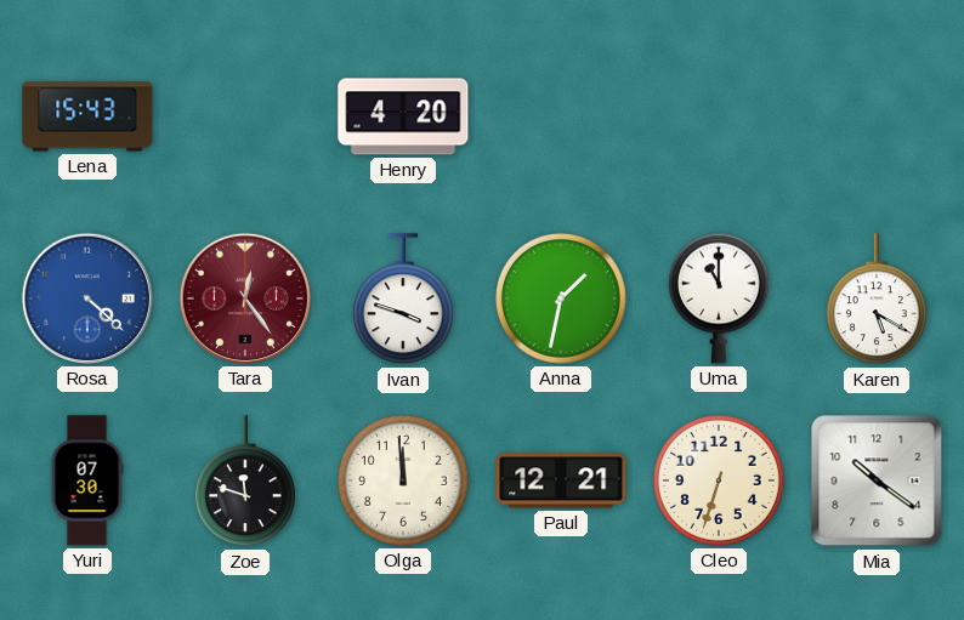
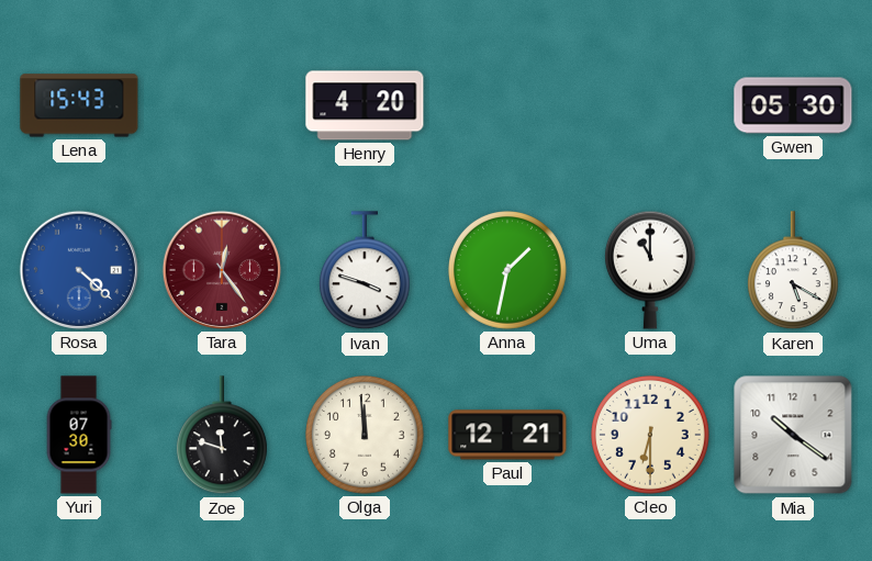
Gwen: none -> 05:30
Cleo: 6:33 -> 6:30
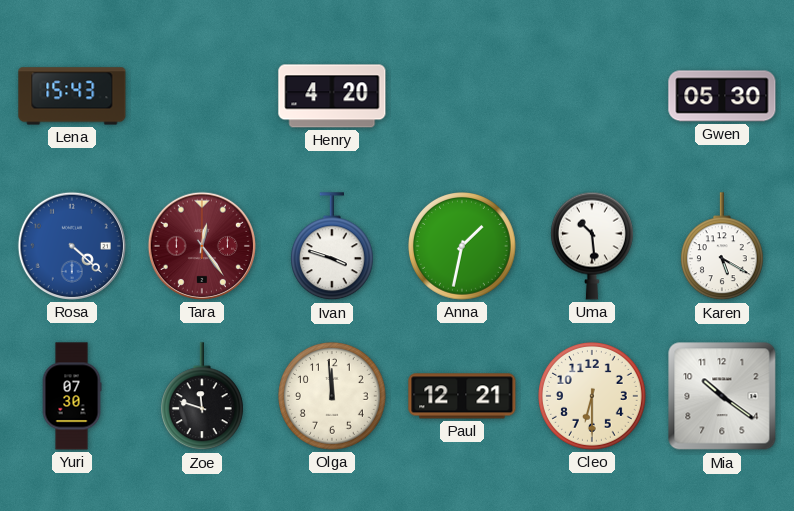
Uma: 11:00 -> 10:29
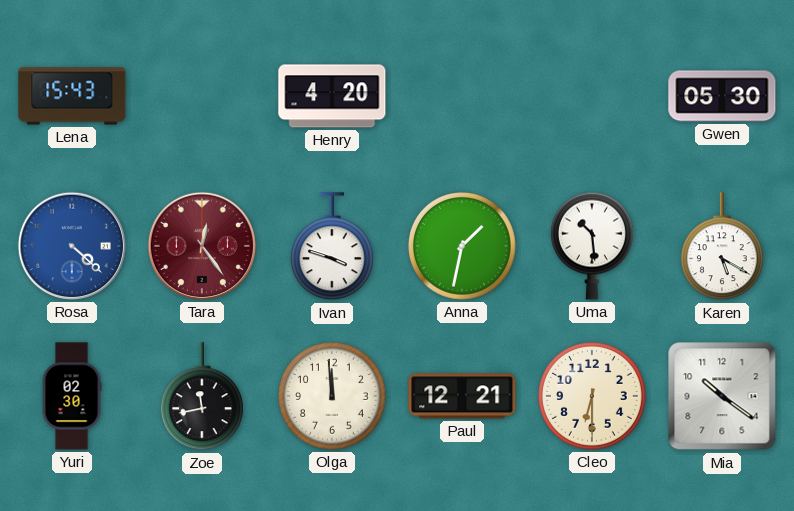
Yuri: 07:30 -> 02:30
Zoe: 11:48 -> 11:43
